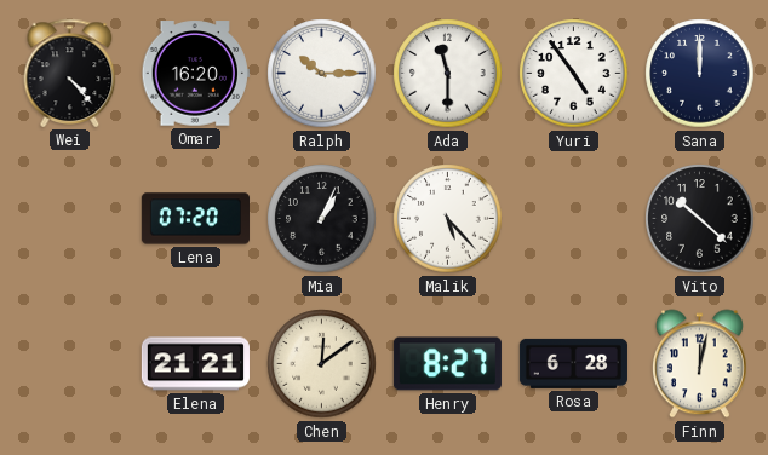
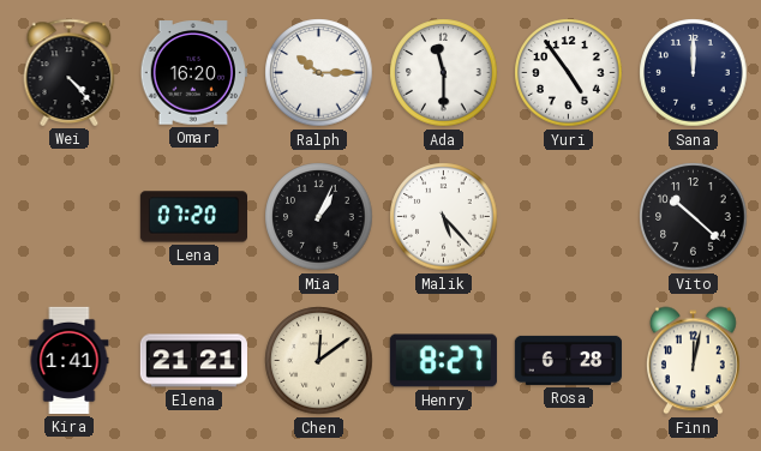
Kira: none -> 1:41
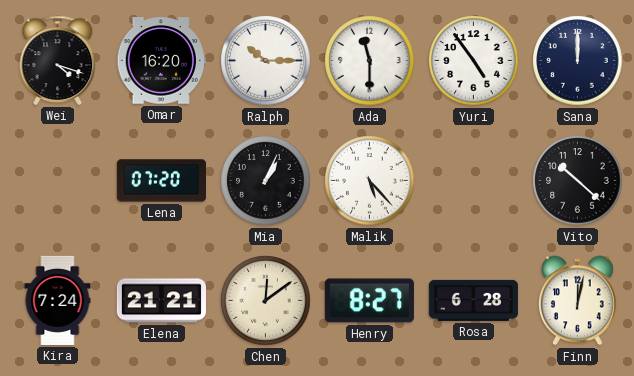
Wei: 4:23 -> 4:18
Kira: 1:41 -> 7:24
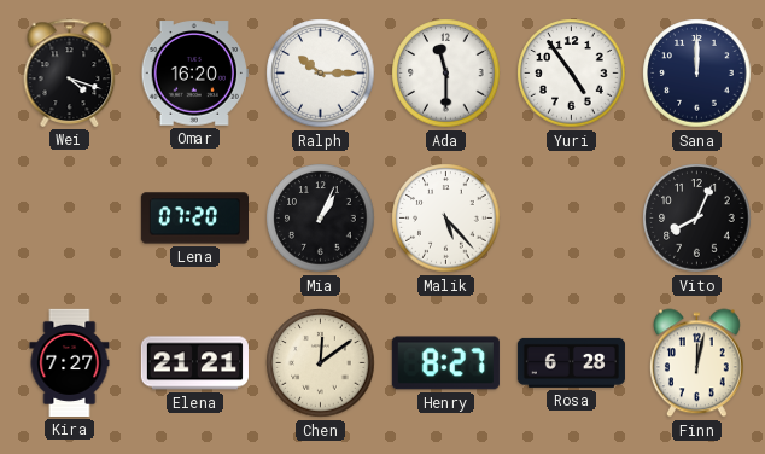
Vito: 10:22 -> 8:04
Kira: 7:24 -> 7:27
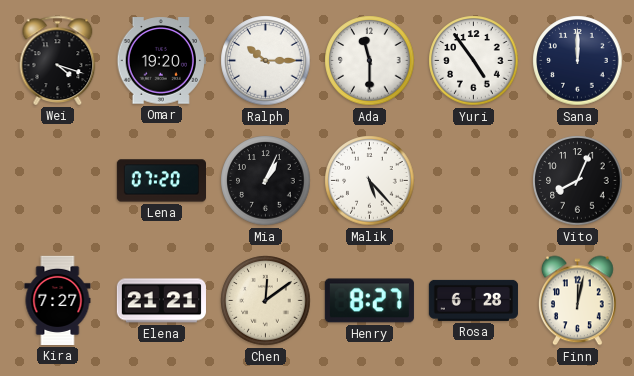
Omar: 16:20 -> 19:20
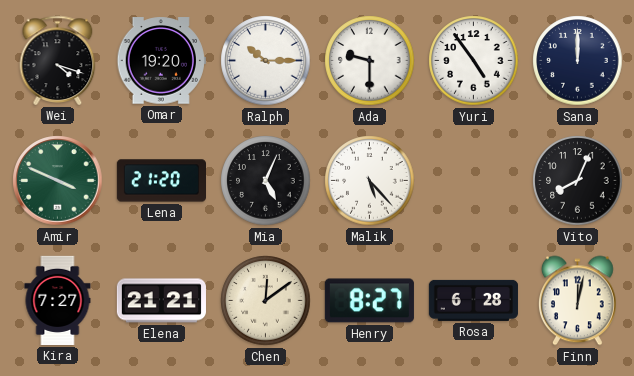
Ada: 11:30 -> 9:30
Amir: none -> 3:49
Lena: 07:20 -> 21:20
Mia: 1:04 -> 5:04
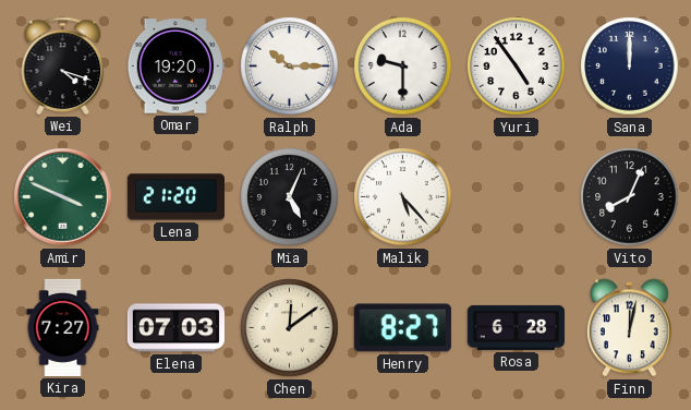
Elena: 21:21 -> 07:03
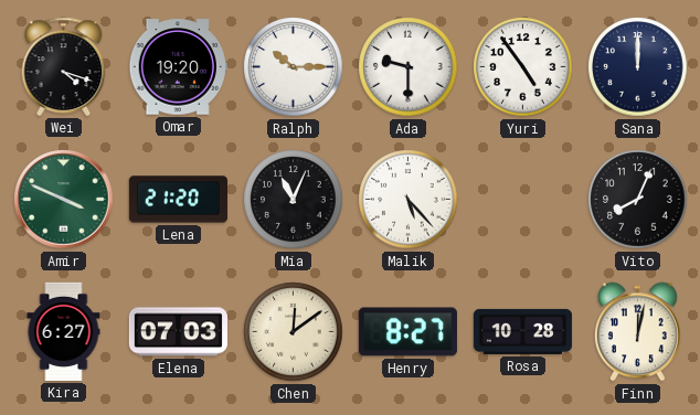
Mia: 5:04 -> 11:04
Kira: 7:27 -> 6:27
Rosa: 6:28 -> 10:28
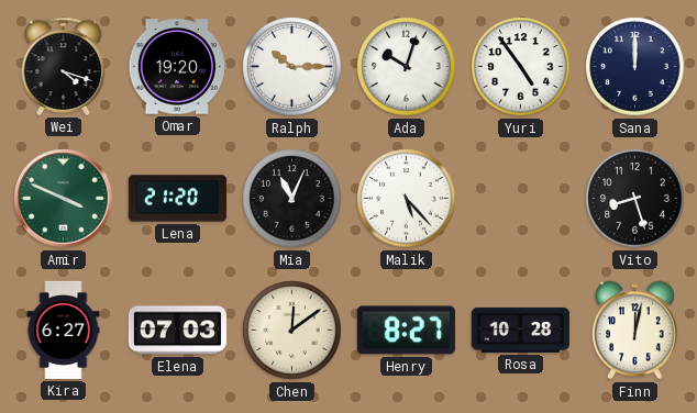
Ada: 9:30 -> 10:03
Vito: 8:04 -> 8:27
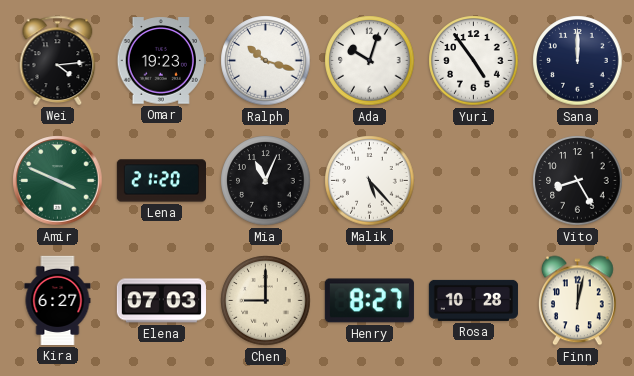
Wei: 4:18 -> 4:14
Omar: 19:20 -> 19:23
Ralph: 10:15 -> 10:18
Vito: 8:27 -> 8:25
Chen: 12:09 -> 9:00
